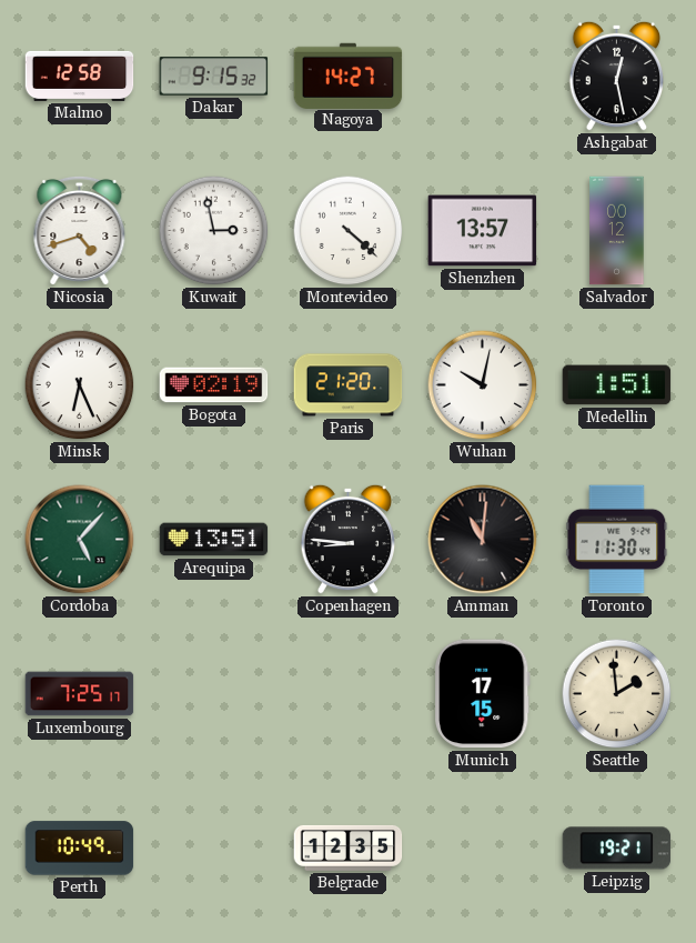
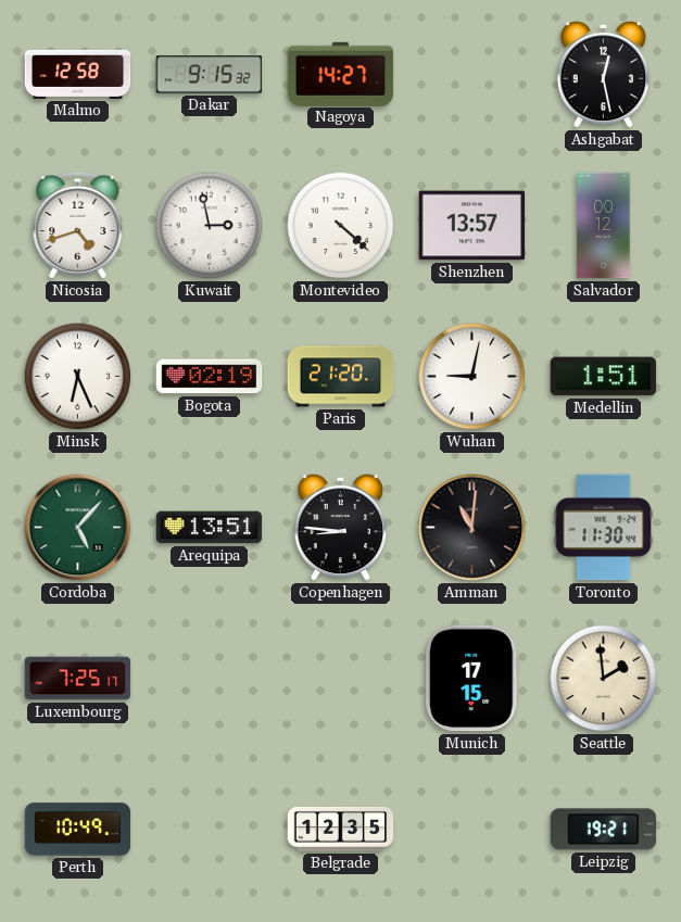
Wuhan: 10:02 -> 9:02
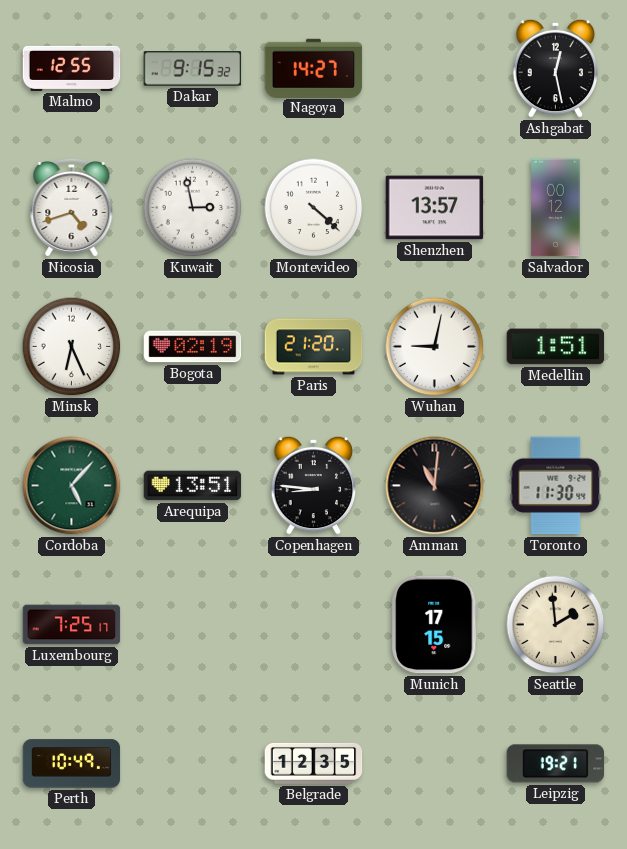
Malmo: 12:58 -> 12:55
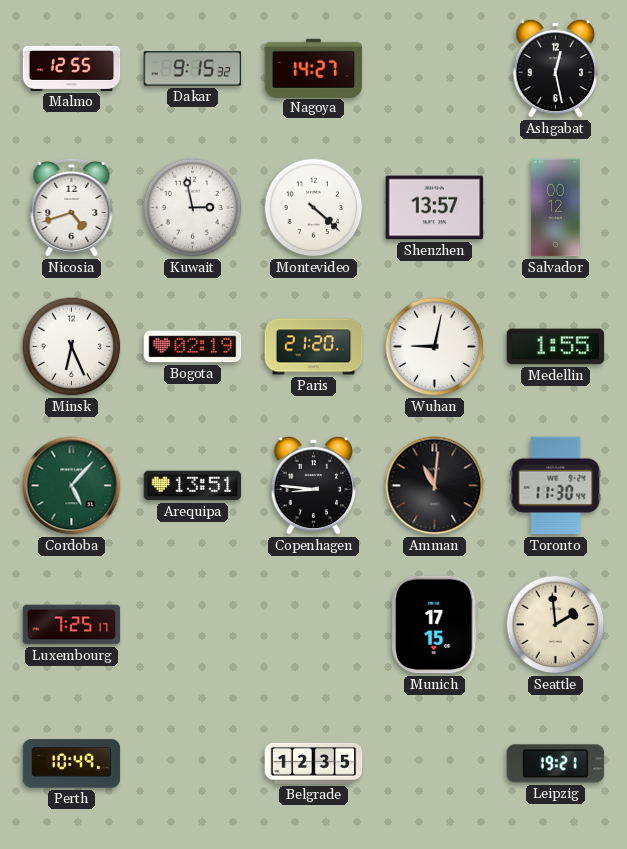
Medellin: 1:51 -> 1:55
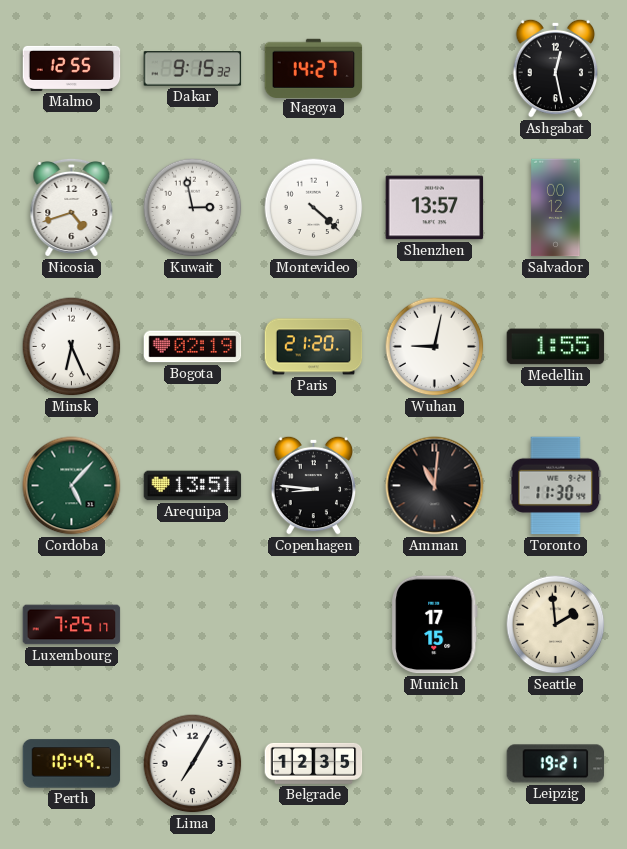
Lima: none -> 7:05
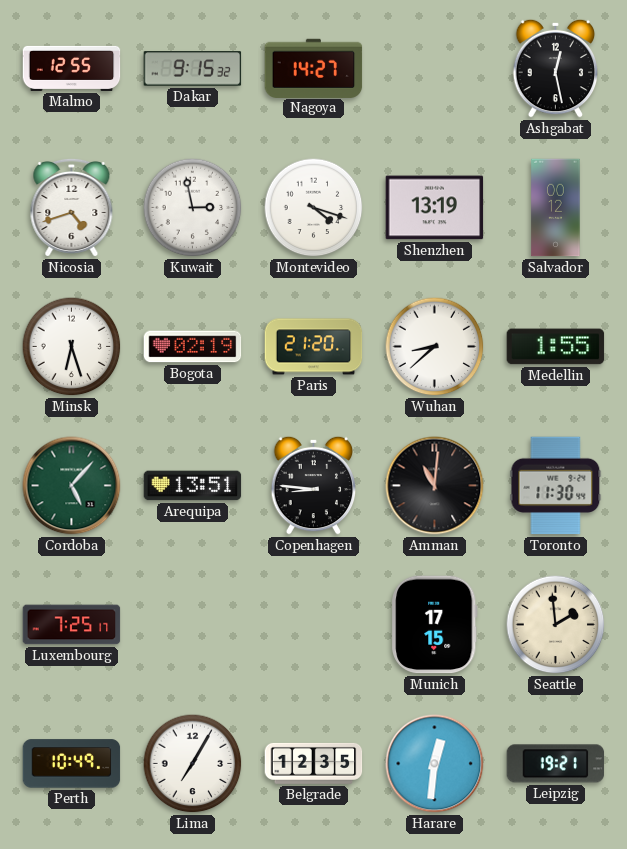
Montevideo: 4:22 -> 4:18
Shenzhen: 13:57 -> 13:19
Minsk: 6:26 -> 6:27
Wuhan: 9:02 -> 8:38
Harare: none -> 12:31
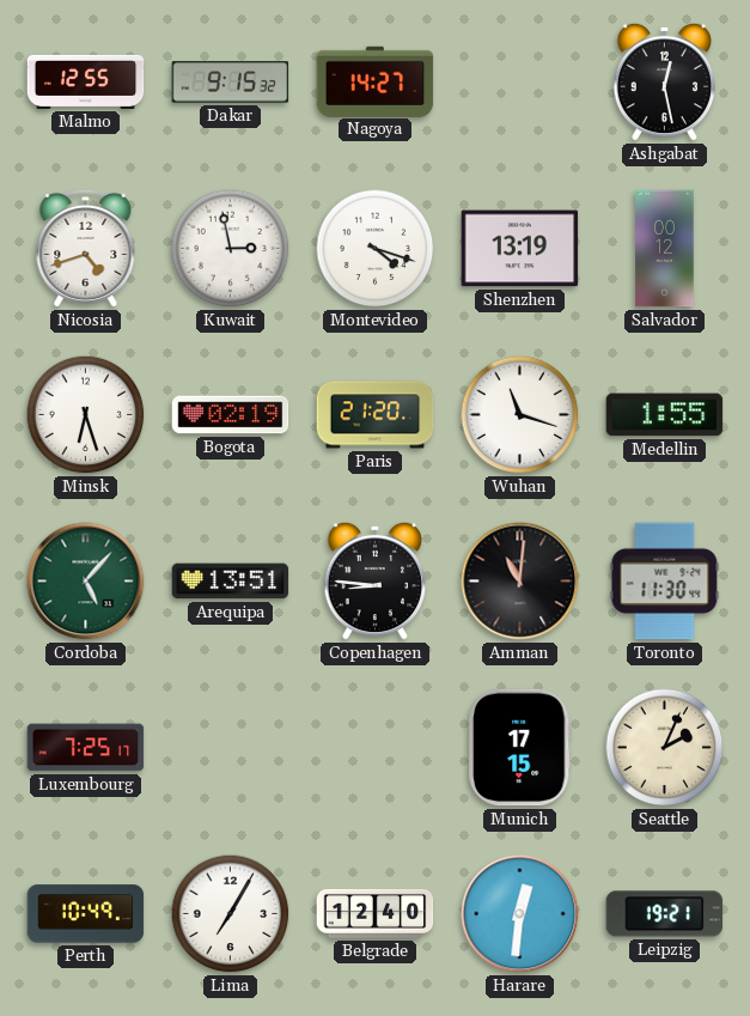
Wuhan: 8:38 -> 11:18
Seattle: 1:59 -> 2:04
Belgrade: 12:35 -> 12:40
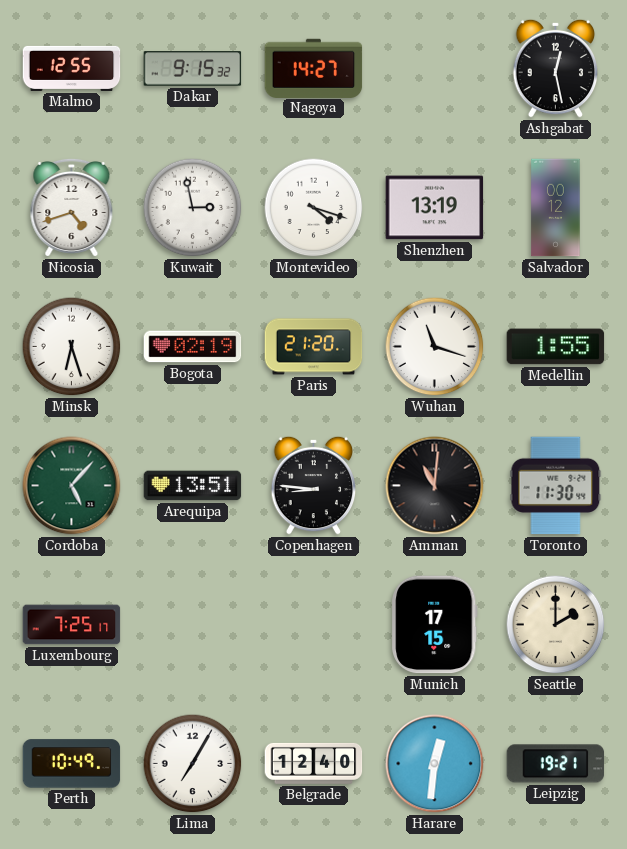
Seattle: 2:04 -> 2:00
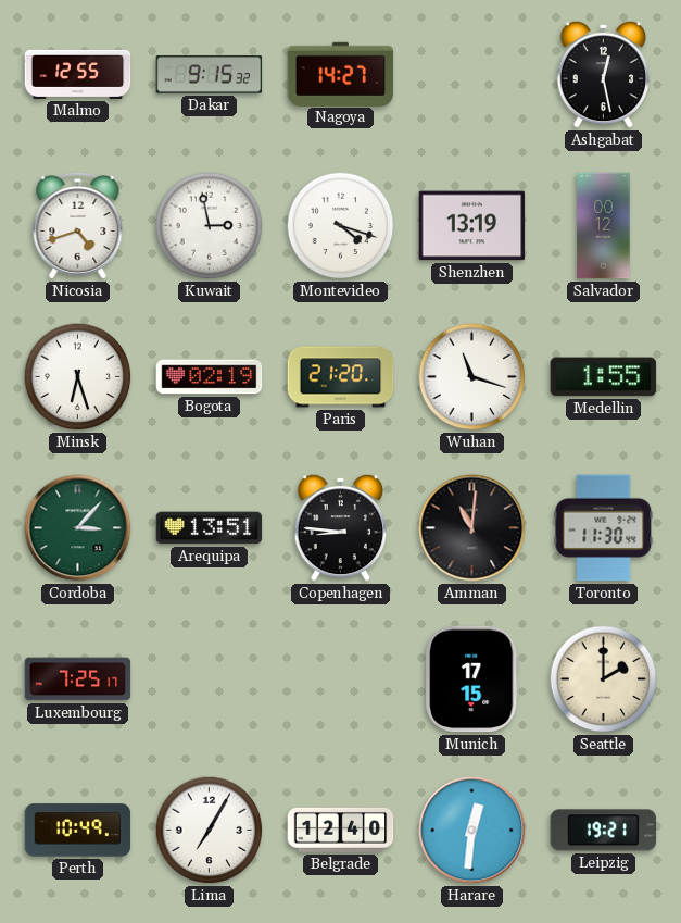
Cordoba: 5:07 -> 3:07
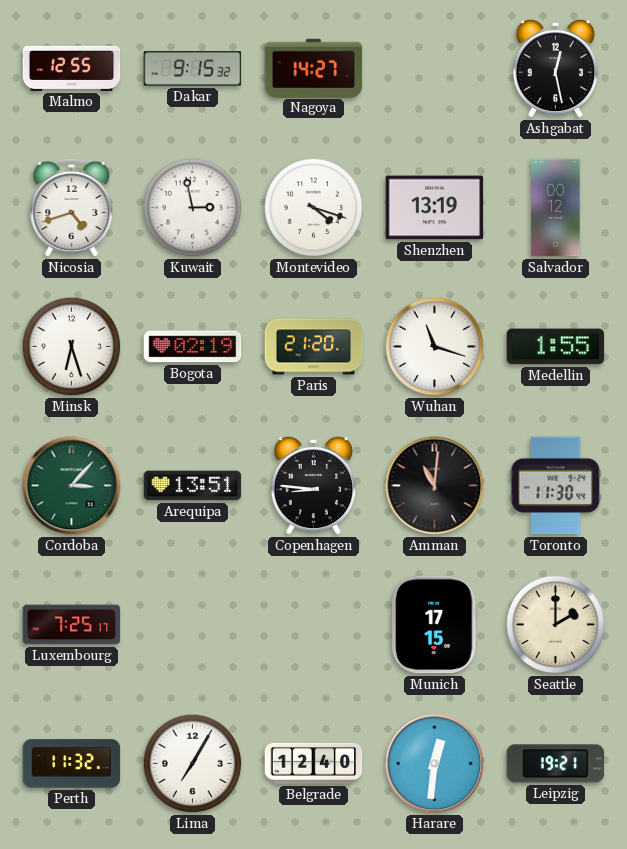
Perth: 10:49 -> 11:32
